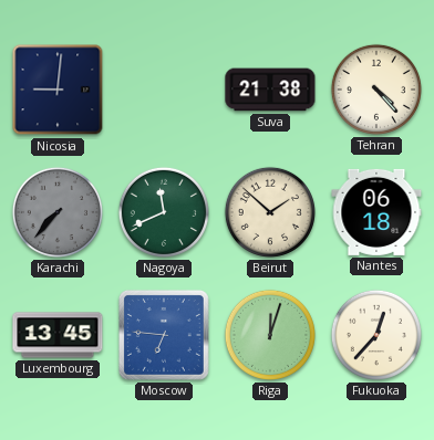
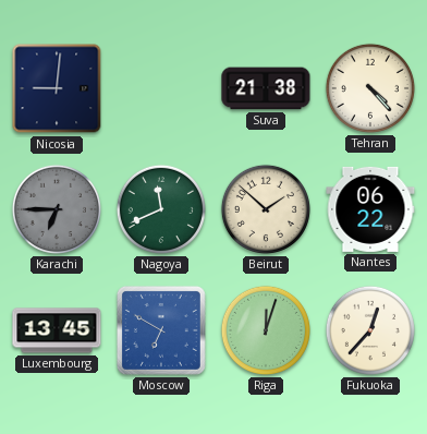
Karachi: 7:37 -> 6:45
Nantes: 06:18 -> 06:22
Moscow: 6:46 -> 6:50
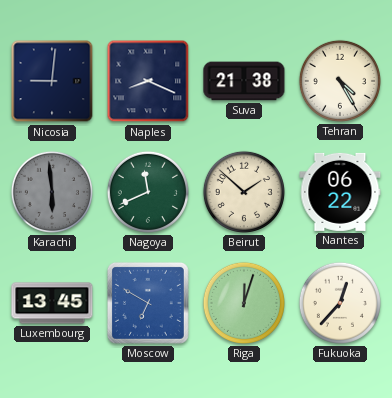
Naples: none -> 8:19
Tehran: 4:23 -> 4:25
Karachi: 6:45 -> 5:59
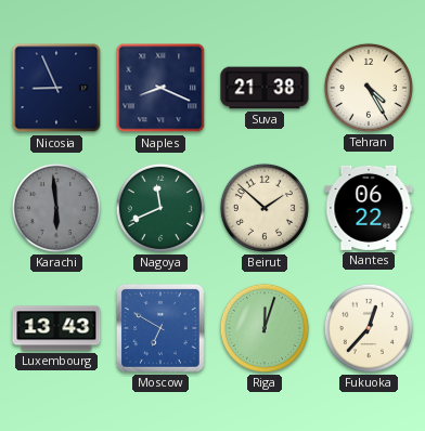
Nicosia: 9:01 -> 8:56
Luxembourg: 13:45 -> 13:43
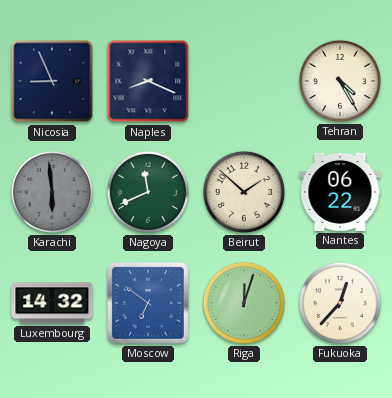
Suva: 21:38 -> none
Luxembourg: 13:43 -> 14:32
Moscow: 6:50 -> 6:51
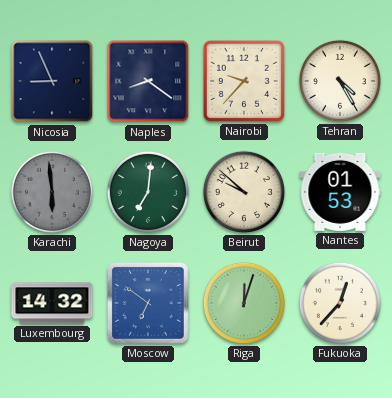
Naples: 8:19 -> 8:21
Nairobi: none -> 9:37
Nagoya: 11:41 -> 7:01
Beirut: 1:52 -> 9:52
Nantes: 06:22 -> 01:53
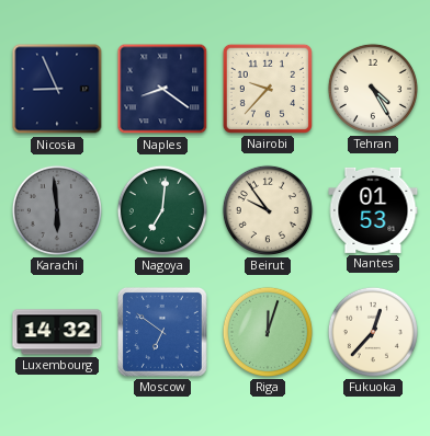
Beirut: 9:52 -> 9:54
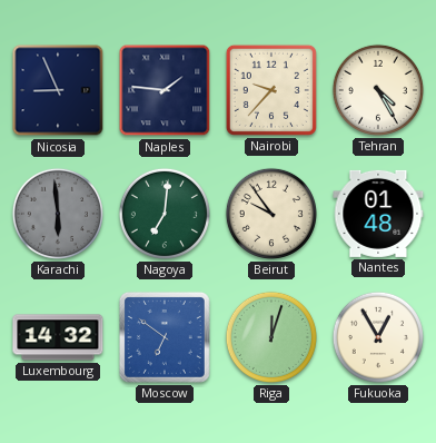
Naples: 8:21 -> 1:46
Nantes: 01:53 -> 01:48
Fukuoka: 12:37 -> 12:55
